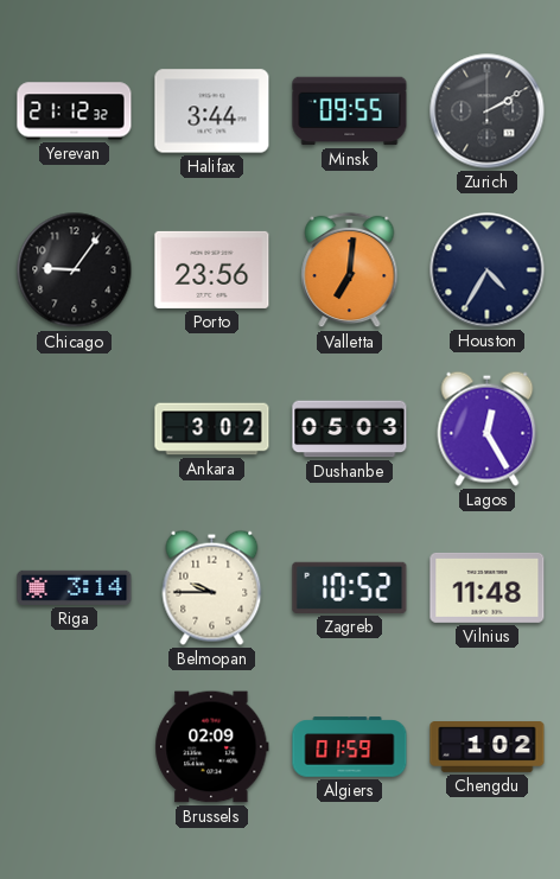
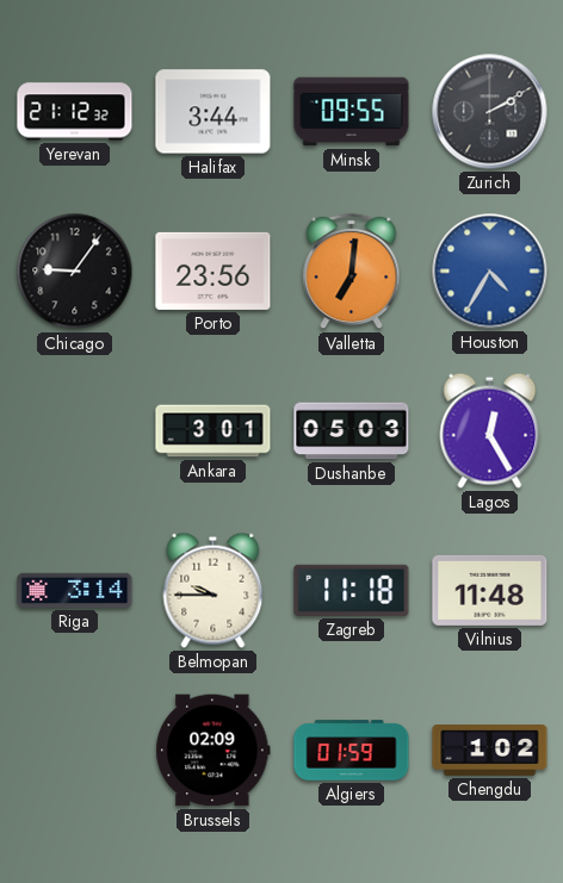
Houston dial: navy -> blue
Ankara: 3:02 -> 3:01
Zagreb: 10:52 -> 11:18
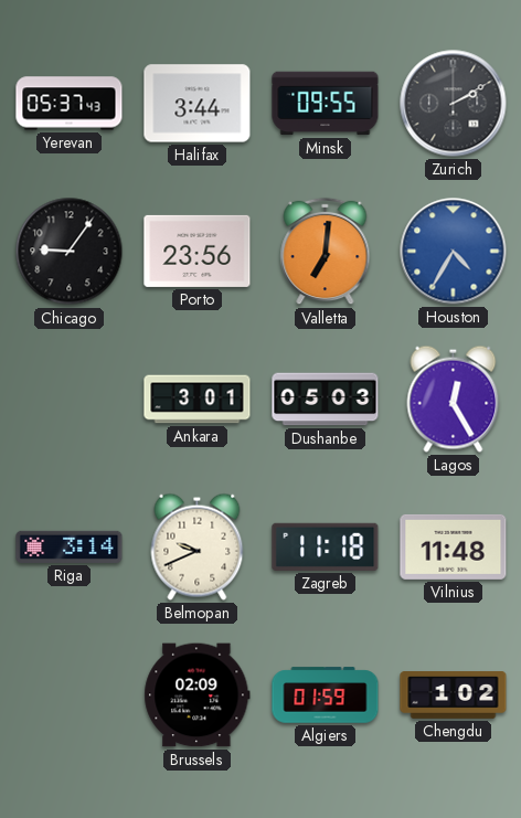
Yerevan: 21:12 -> 05:37
Belmopan: 9:45 -> 9:41
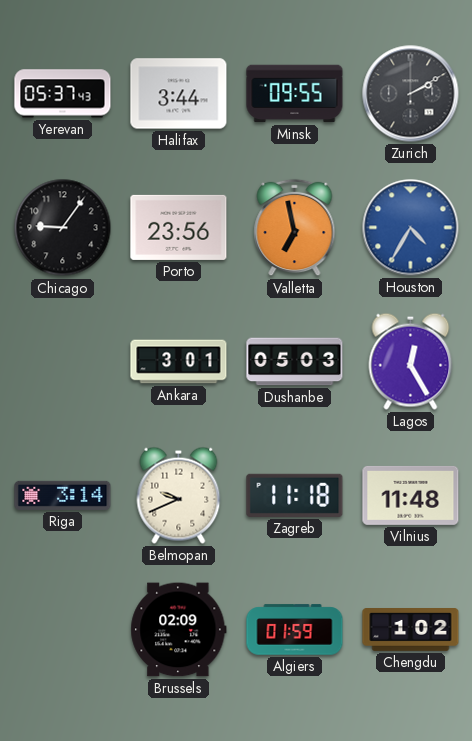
Valletta: 7:01 -> 6:58
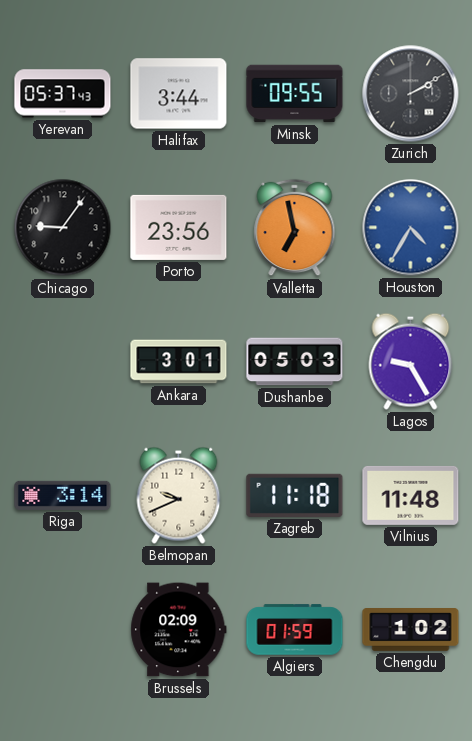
Lagos: 12:25 -> 9:25
